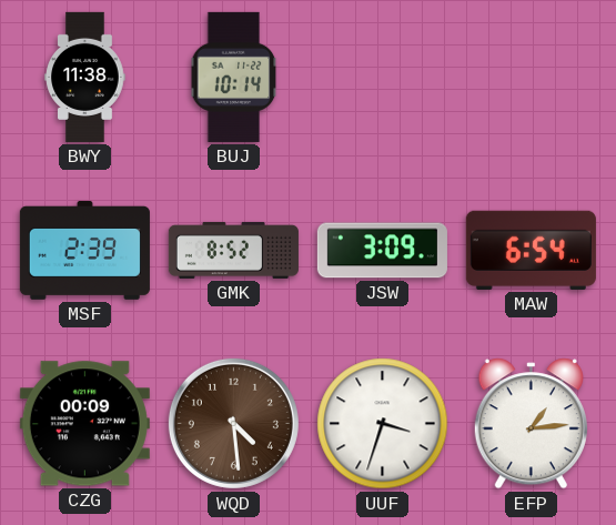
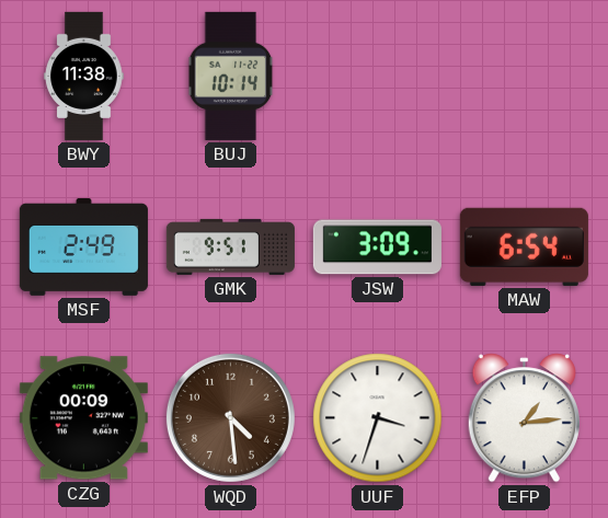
MSF: 2:39 -> 2:49
GMK: 8:52 -> 9:51
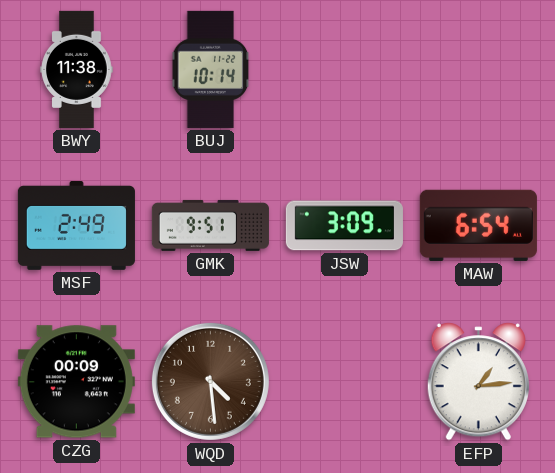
UUF: 3:33 -> none
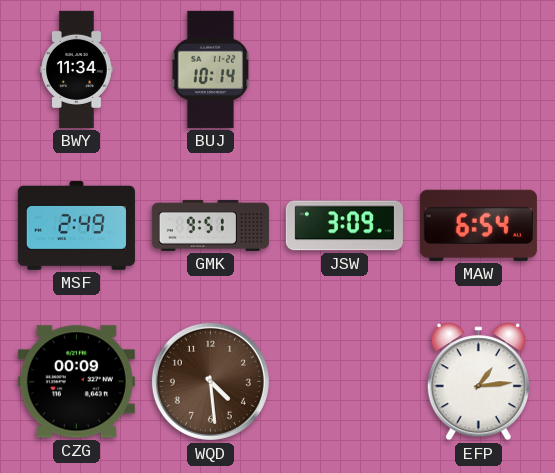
BWY: 11:38 -> 11:34
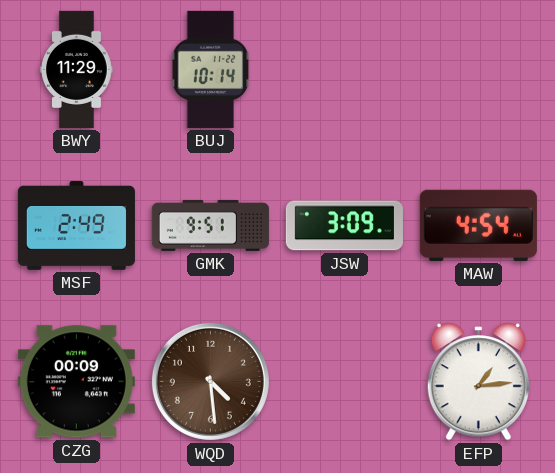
BWY: 11:34 -> 11:29
MAW: 6:54 -> 4:54
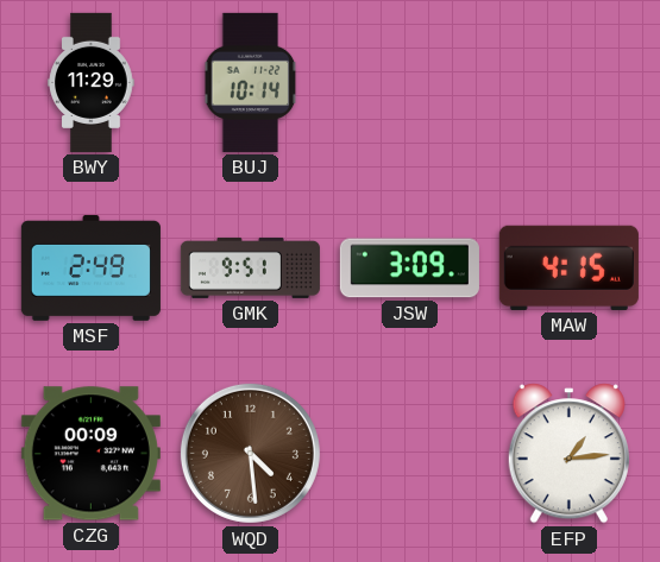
MAW: 4:54 -> 4:15
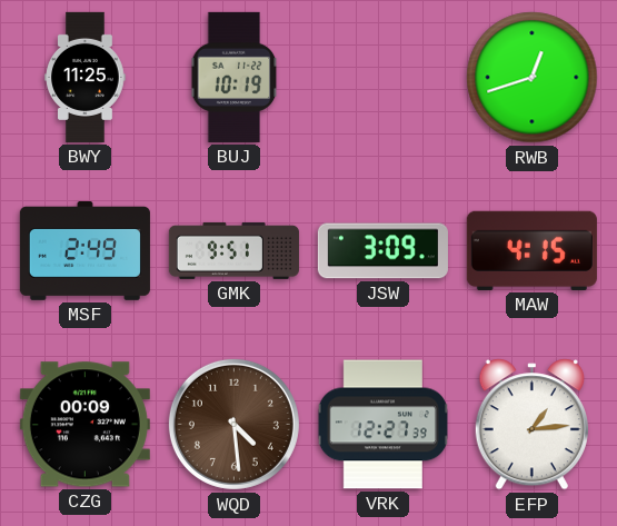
BWY: 11:29 -> 11:25
BUJ: 10:14 -> 10:19
RWB: none -> 12:42
VRK: none -> 12:27
